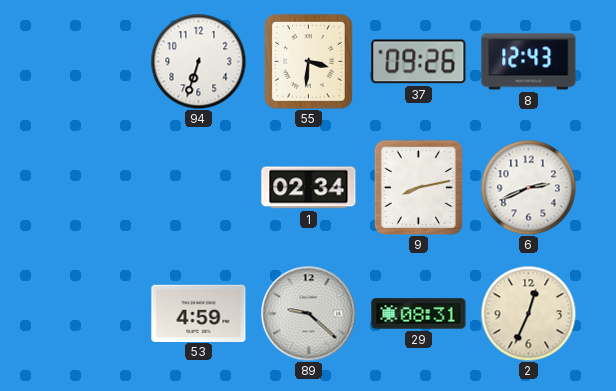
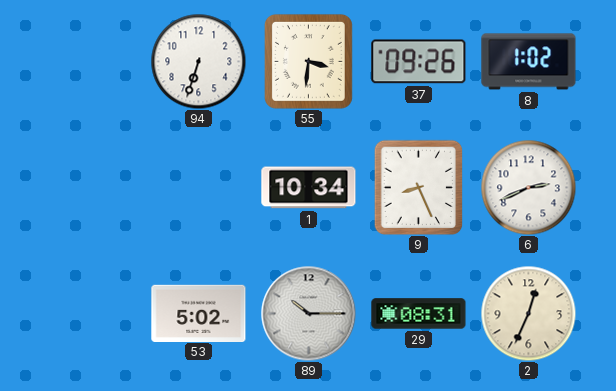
8: 12:43 -> 1:02
1: 02:34 -> 10:34
9: 8:13 -> 8:26
53: 4:59 -> 5:02
89: 9:22 -> 10:15
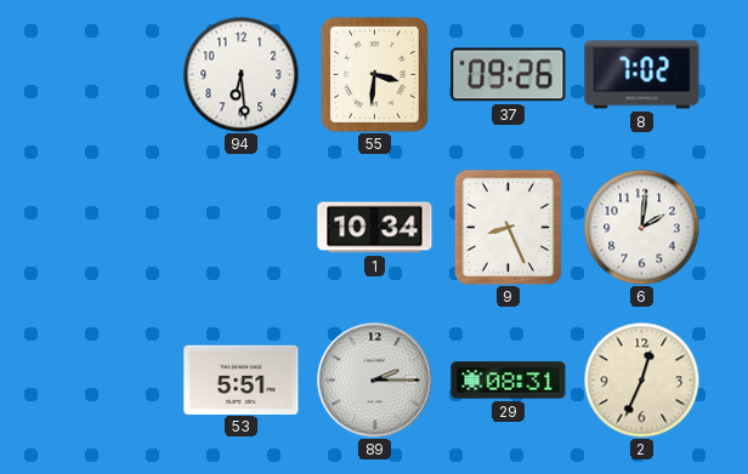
94: 6:33 -> 6:29
8: 1:02 -> 7:02
6: 2:41 -> 2:01
53: 5:02 -> 5:51
89: 10:15 -> 2:15
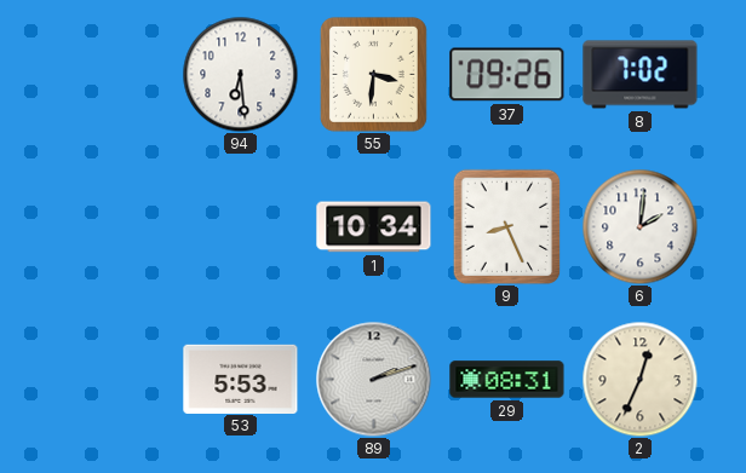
53: 5:51 -> 5:53
89: 2:15 -> 2:12
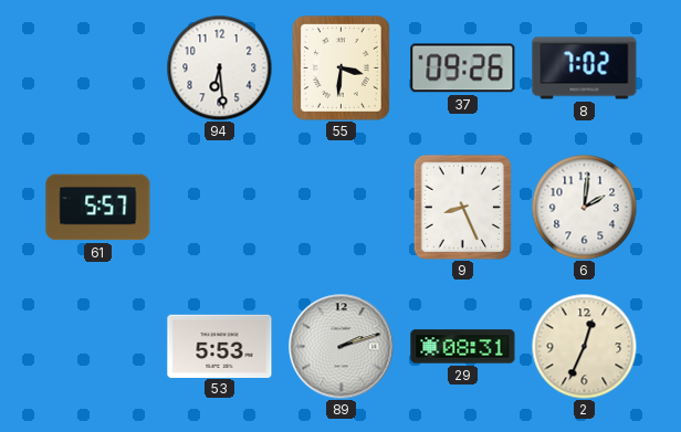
61: none -> 5:57
1: 10:34 -> none
